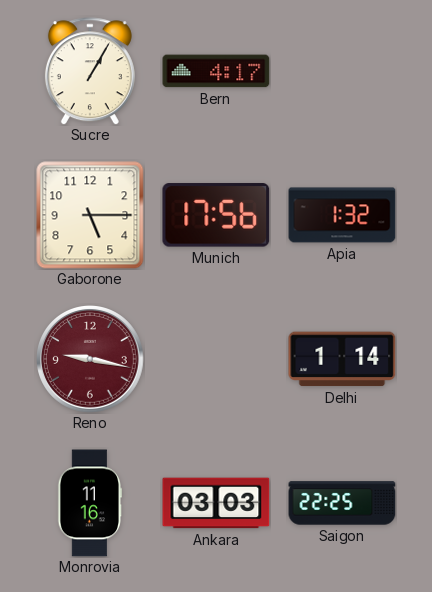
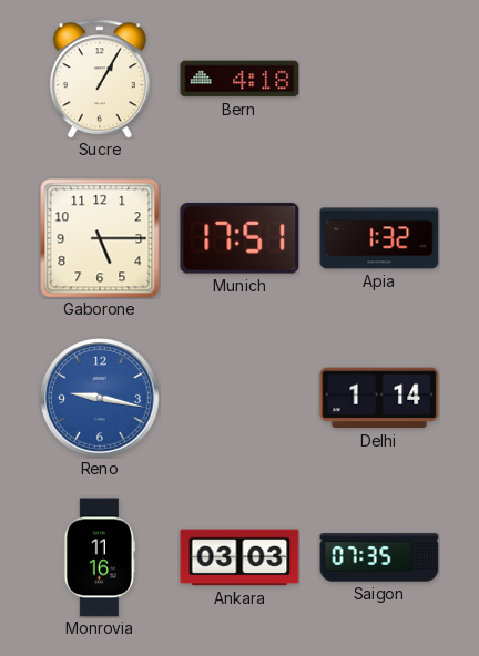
Bern: 4:17 -> 4:18
Munich: 17:56 -> 17:51
Reno dial: burgundy -> blue
Saigon: 22:25 -> 07:35
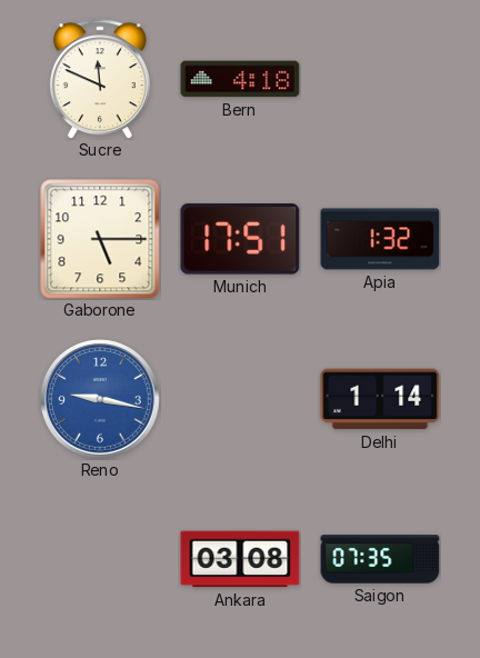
Sucre: 1:05 -> 11:49
Monrovia: 11:16 -> none
Ankara: 03:03 -> 03:08
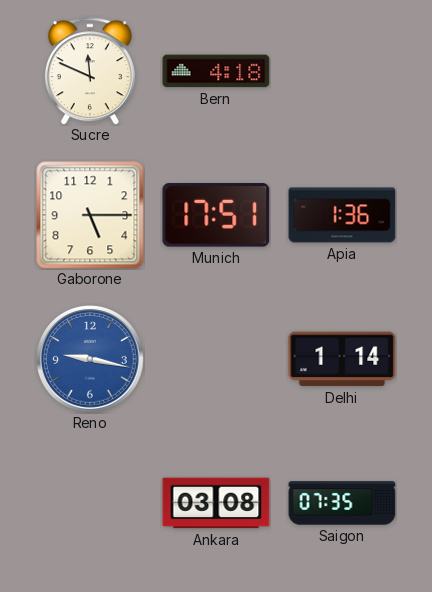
Apia: 1:32 -> 1:36
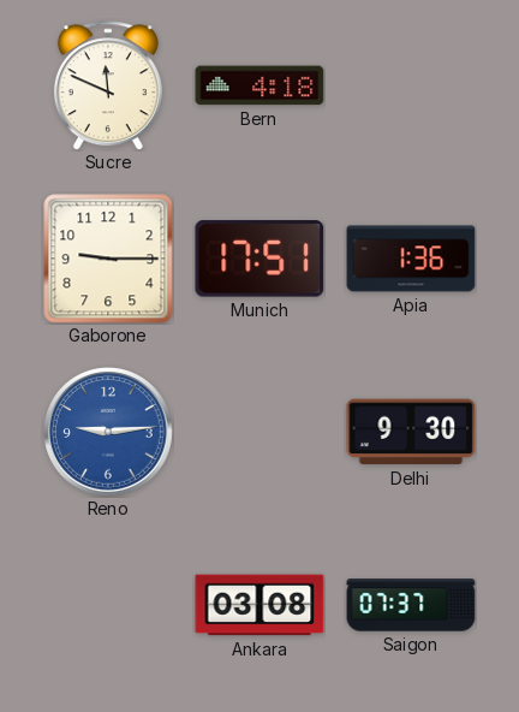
Gaborone: 5:15 -> 9:15
Reno: 9:17 -> 9:14
Delhi: 1:14 -> 9:30
Saigon: 07:35 -> 07:37
